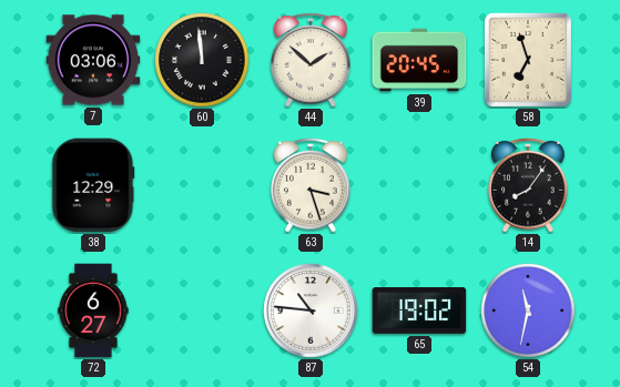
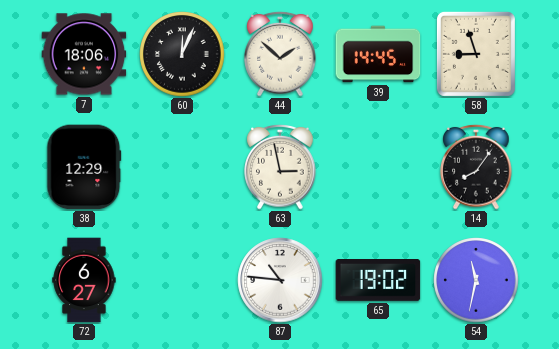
7: 03:06 -> 18:06
60: 11:59 -> 12:04
39: 20:45 -> 14:45
58: 6:57 -> 8:57
63: 3:27 -> 2:58
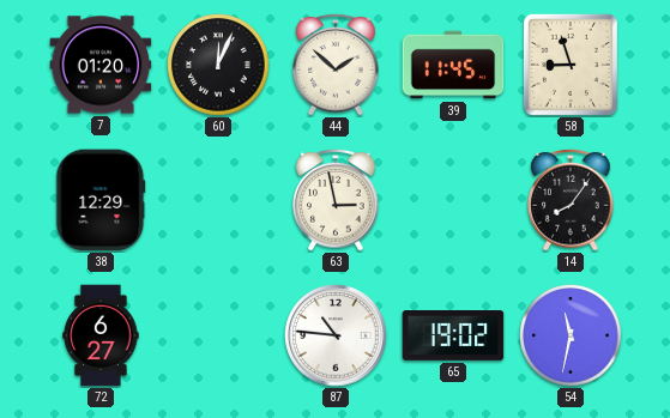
7: 18:06 -> 01:20
39: 14:45 -> 11:45
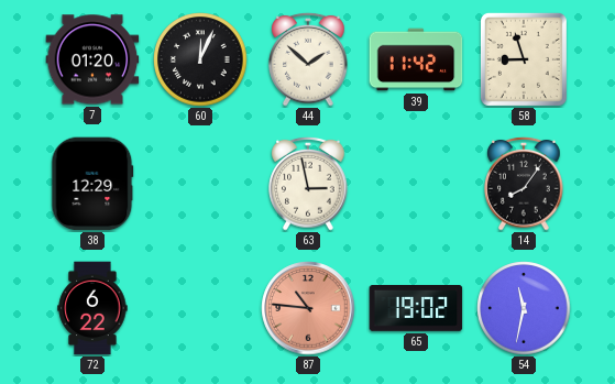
39: 11:45 -> 11:42
72: 6:27 -> 6:22
87 dial: white -> salmon
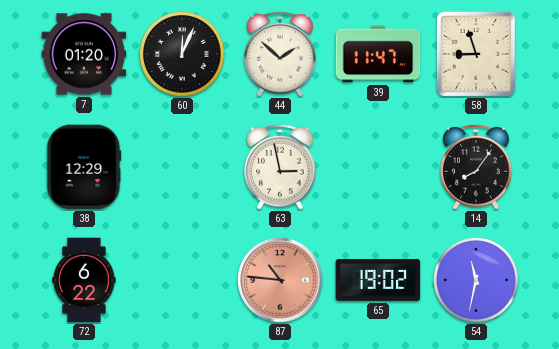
39: 11:42 -> 11:47
